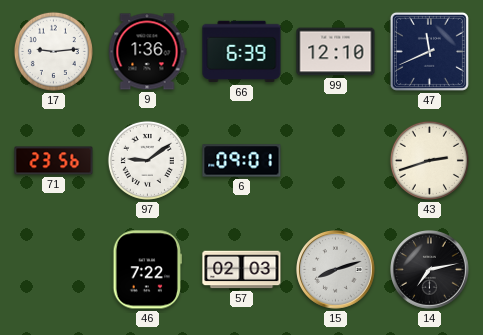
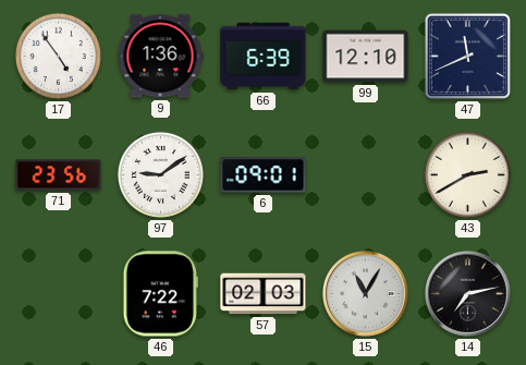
17: 9:14 -> 4:54
43: 2:42 -> 2:40
15: 8:12 -> 11:05
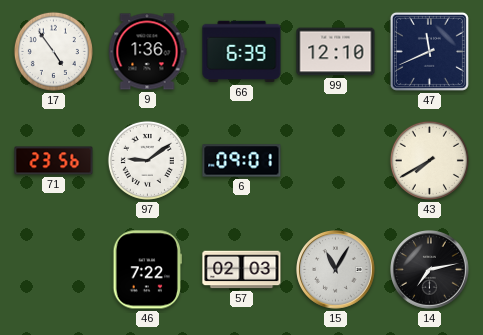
43: 2:40 -> 7:40
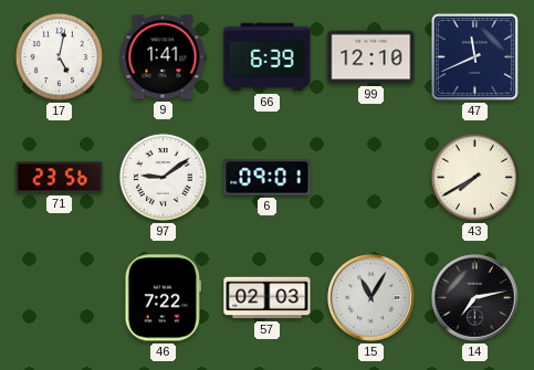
17: 4:54 -> 5:02
9: 1:36 -> 1:41
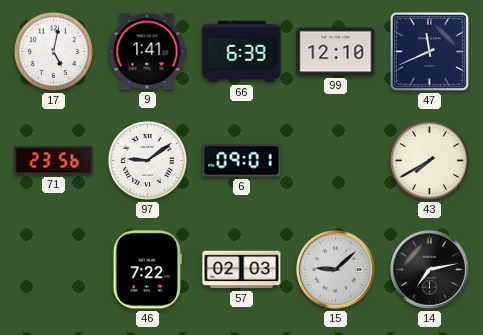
15: 11:05 -> 9:08
